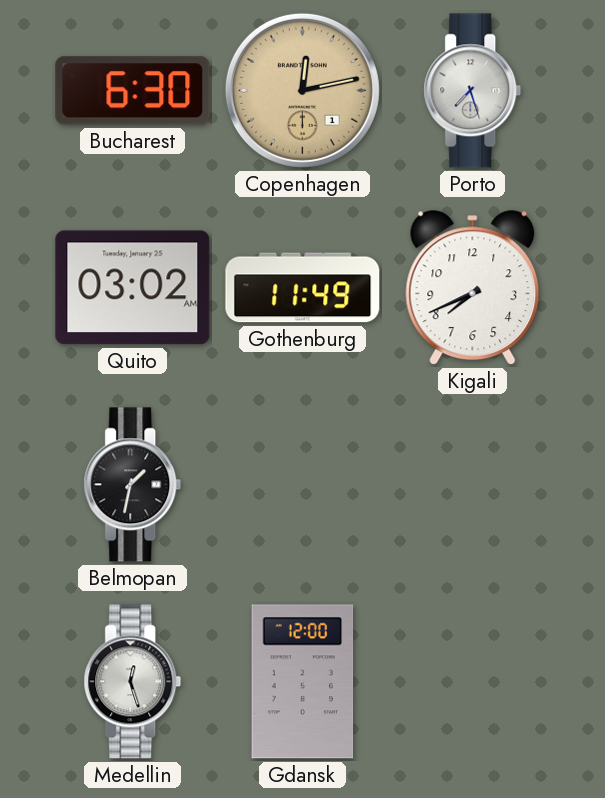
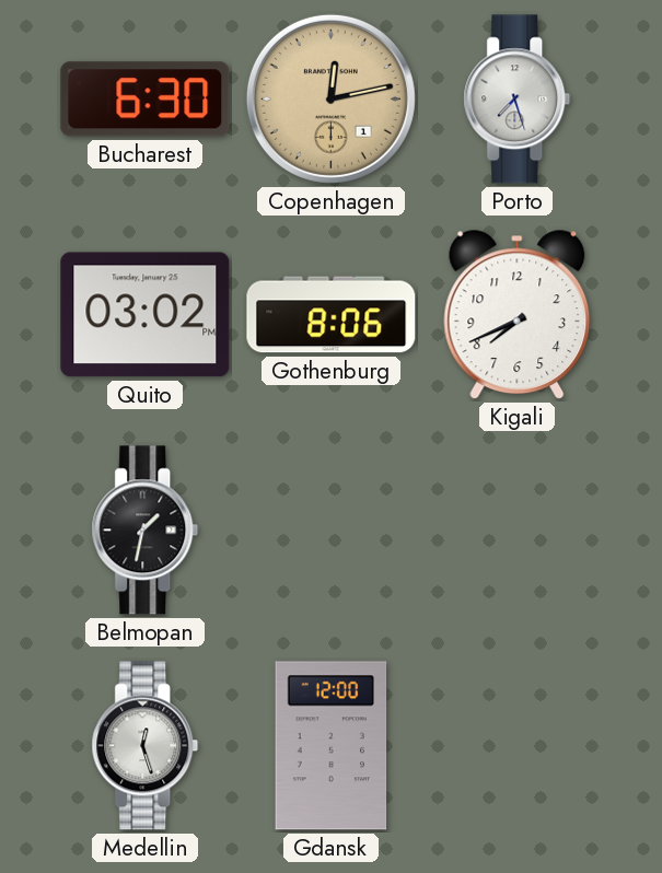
Quito: 03:02 AM -> 03:02 PM
Gothenburg: 11:49 -> 8:06
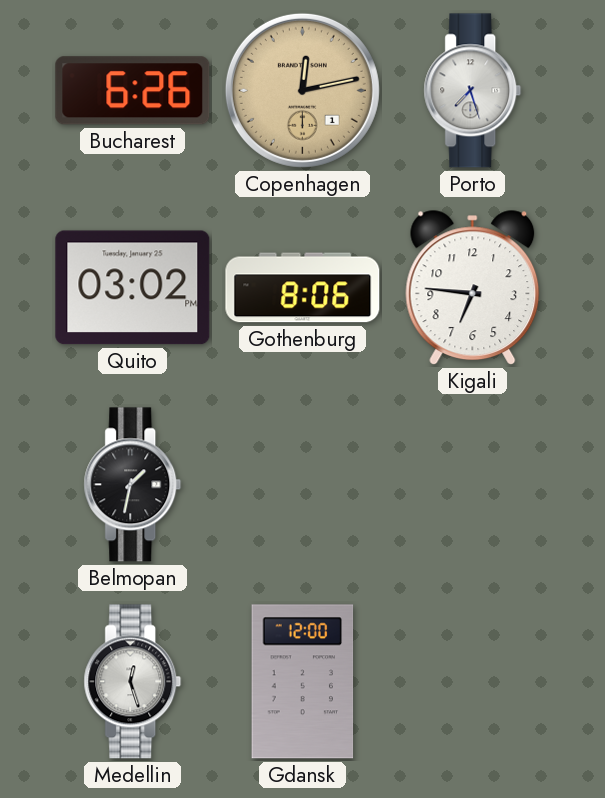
Bucharest: 6:30 -> 6:26
Kigali: 7:41 -> 6:46
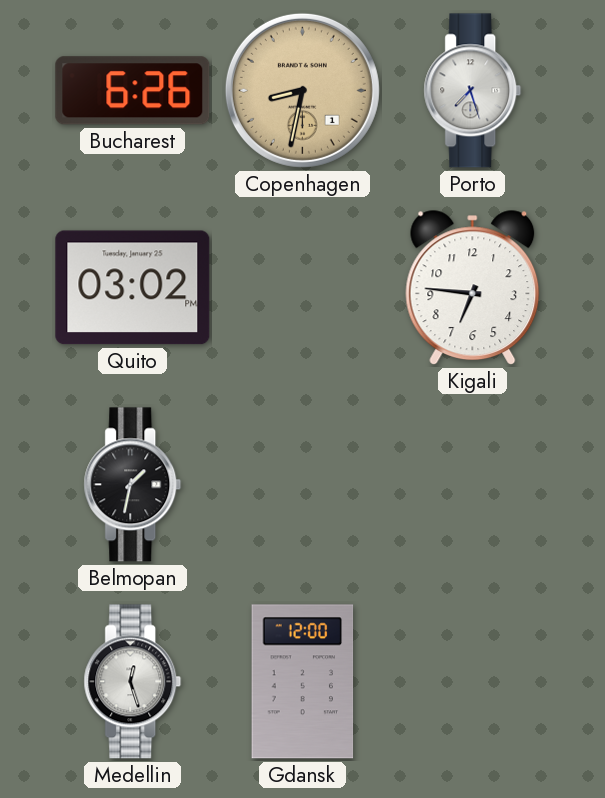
Copenhagen: 12:13 -> 8:32
Gothenburg: 8:06 -> none
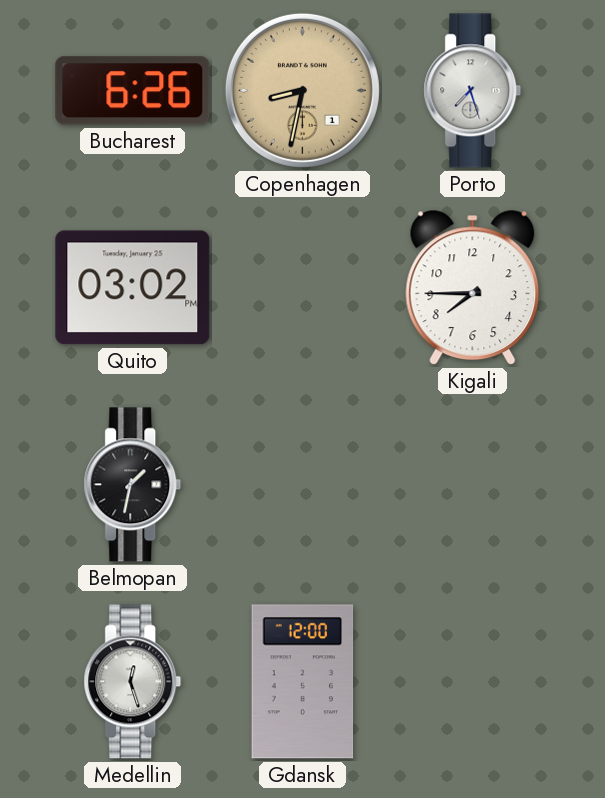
Kigali: 6:46 -> 7:45
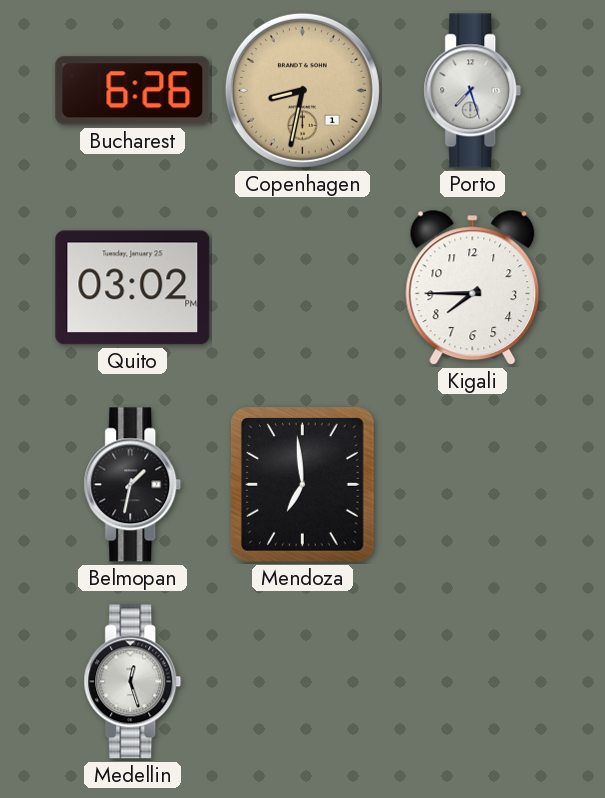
Mendoza: none -> 6:59
Gdansk: 12:00 -> none
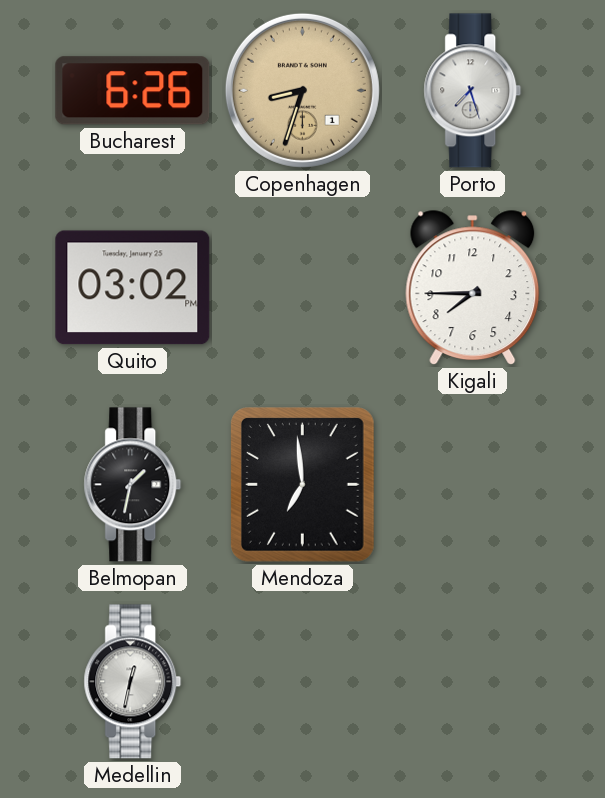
Copenhagen: 8:32 -> 8:33
Medellin: 12:27 -> 12:32
